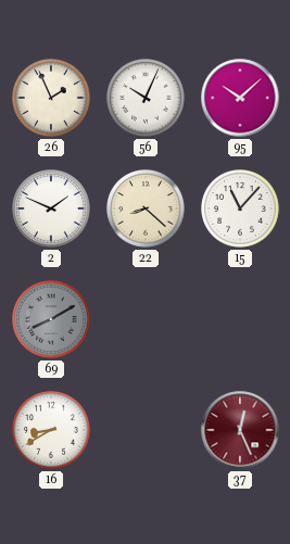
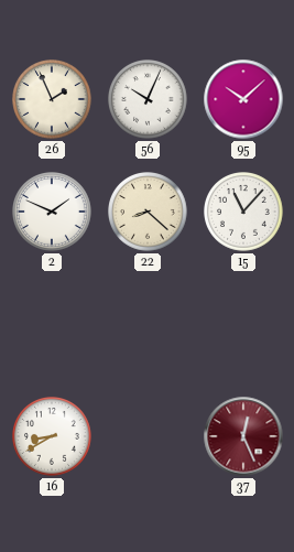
69: 8:10 -> none
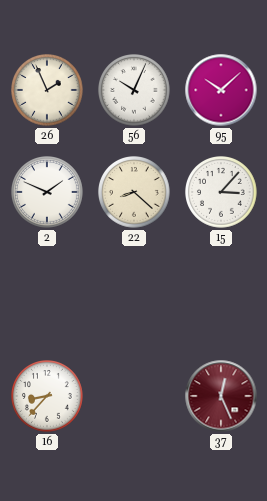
15: 11:07 -> 3:07
16: 8:40 -> 8:37
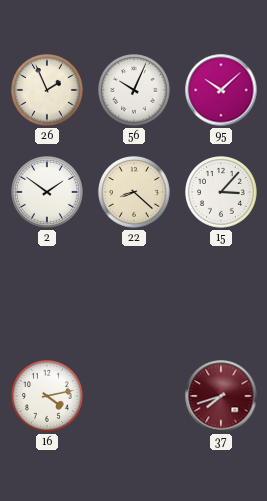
2: 1:49 -> 1:51
16: 8:37 -> 4:13
37: 12:26 -> 7:42
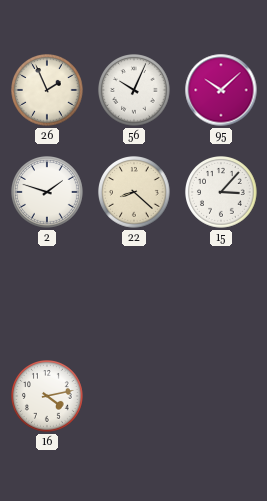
2: 1:51 -> 1:48
37: 7:42 -> none
